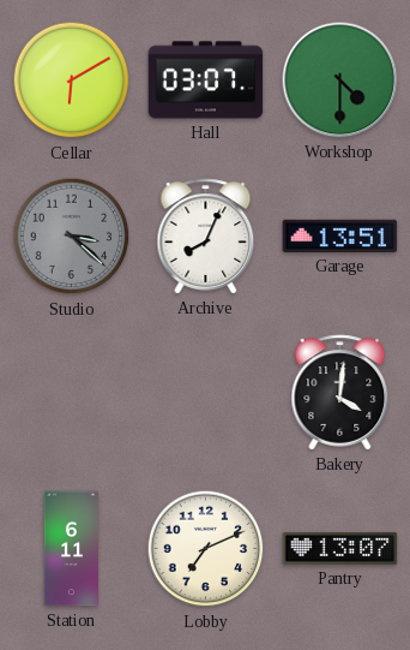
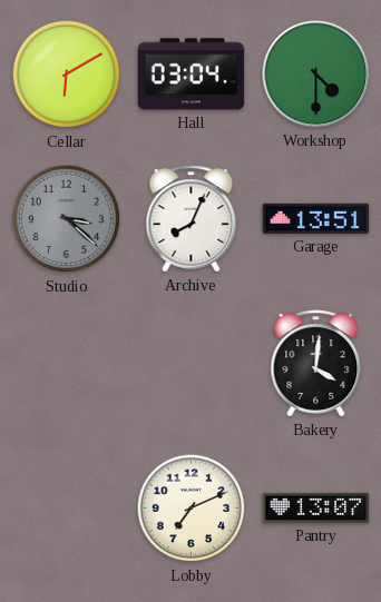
Hall: 03:07 -> 03:04
Station: 6:11 -> none
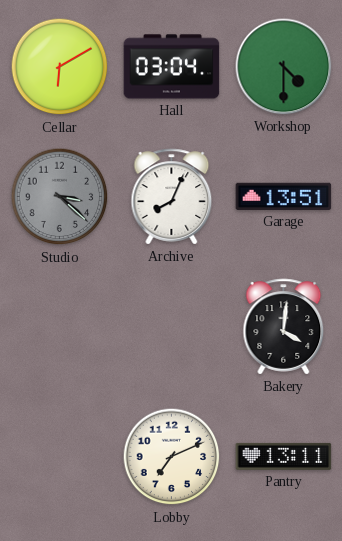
Pantry: 13:07 -> 13:11
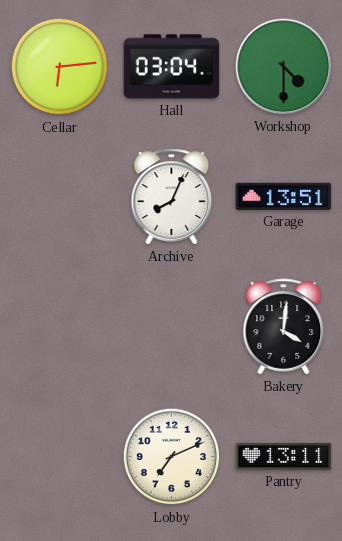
Cellar: 6:10 -> 6:14
Studio: 3:22 -> none
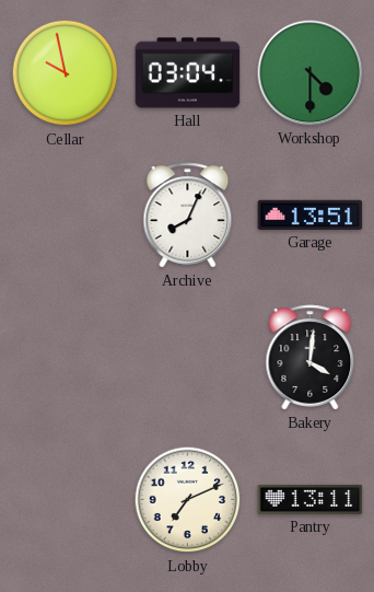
Cellar: 6:14 -> 9:58
